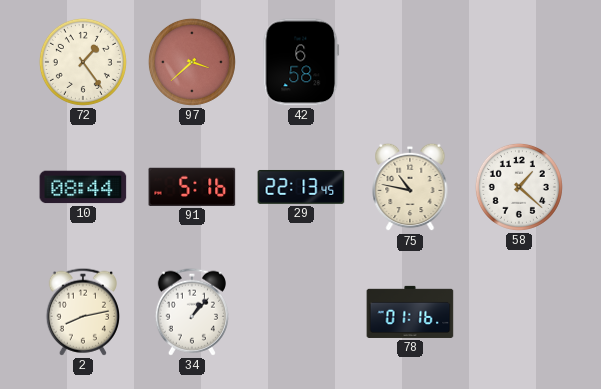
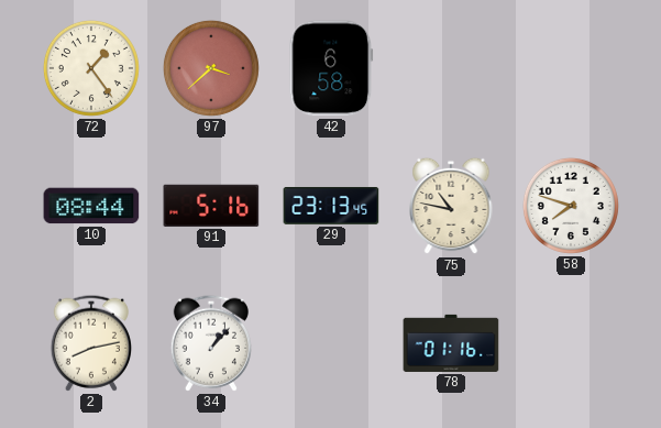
29: 22:13 -> 23:13
58: 1:22 -> 7:48
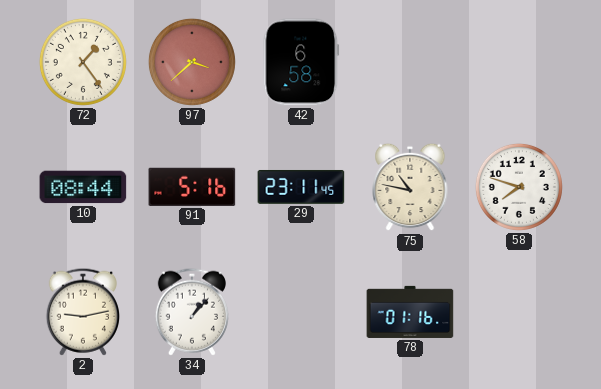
29: 23:13 -> 23:11
2: 8:13 -> 9:13
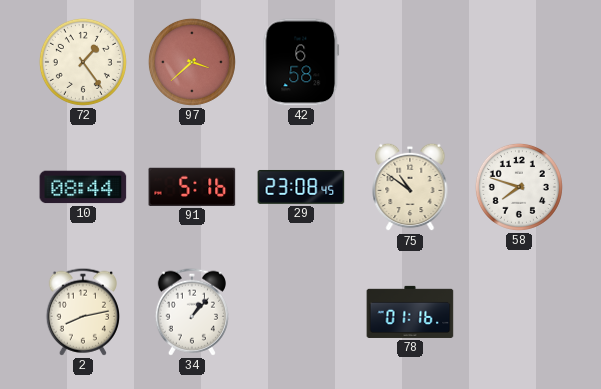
29: 23:11 -> 23:08
75: 10:47 -> 10:51
2: 9:13 -> 8:13
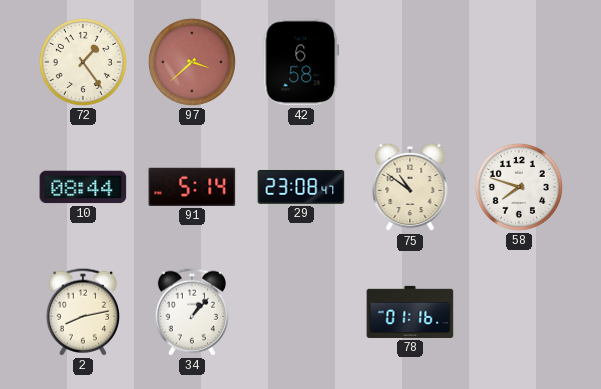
91: 5:16 -> 5:14
29: 23:08:45 -> 23:08:47
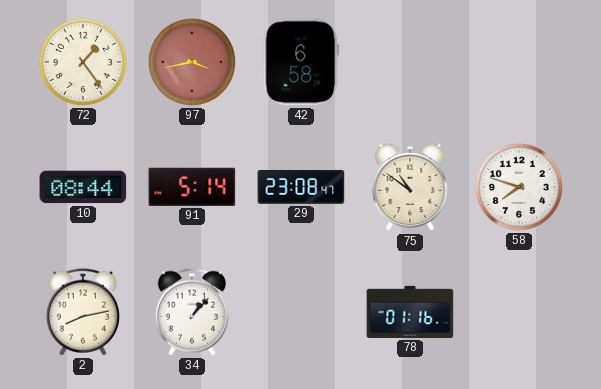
97: 3:38 -> 3:43
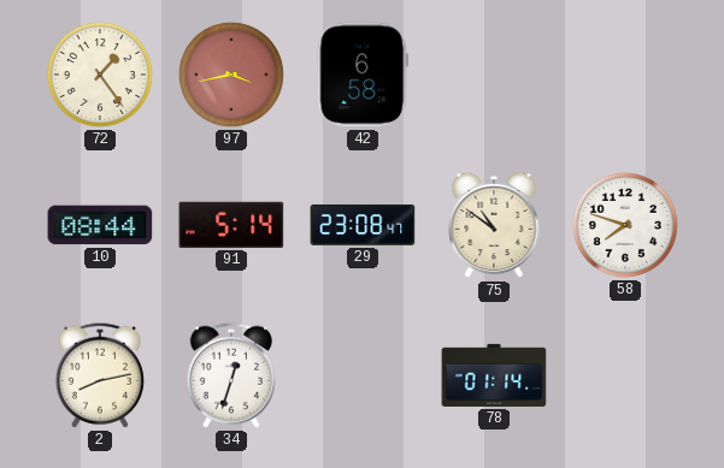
34: 1:07 -> 12:33
78: 01:16 -> 01:14
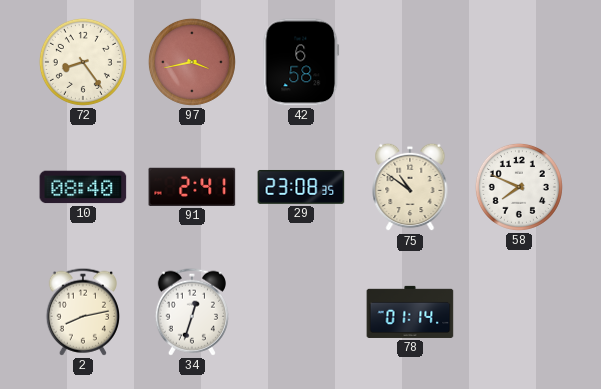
72: 1:24 -> 8:24
10: 08:44 -> 08:40
91: 5:14 -> 2:41
29: 23:08:47 -> 23:08:35
58: 7:48 -> 7:49
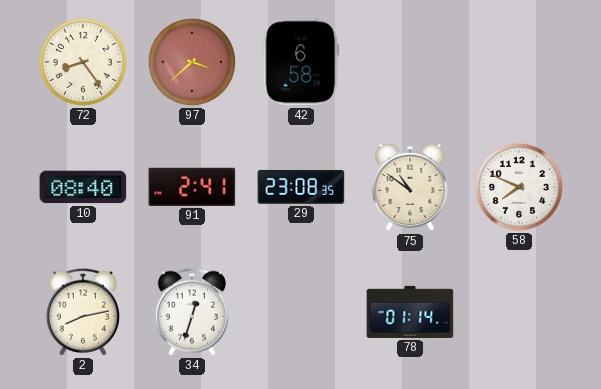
97: 3:43 -> 3:38
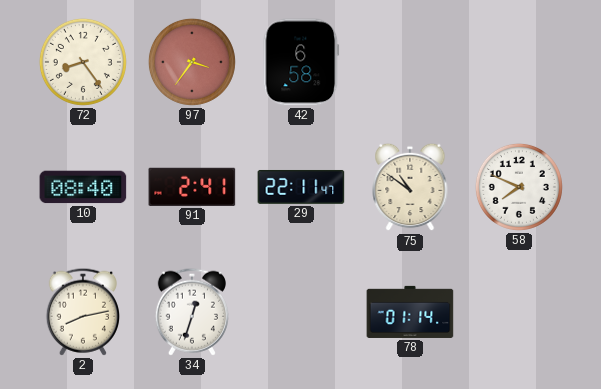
97: 3:38 -> 3:36
29: 23:08 -> 22:11
